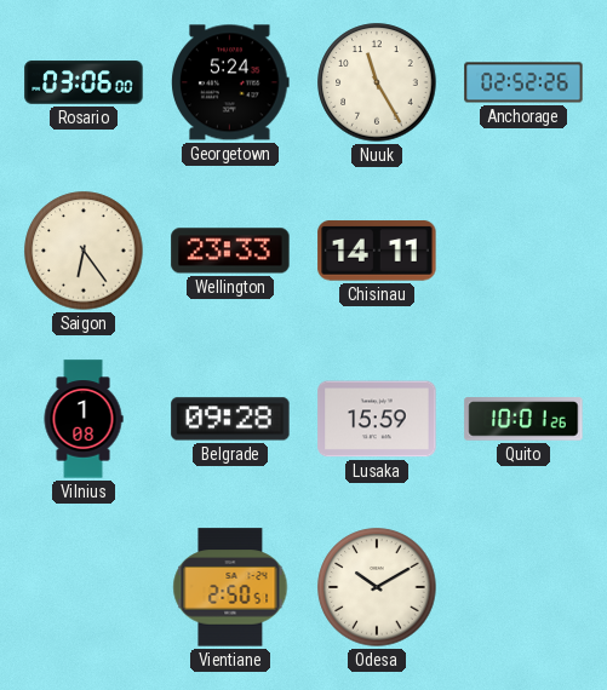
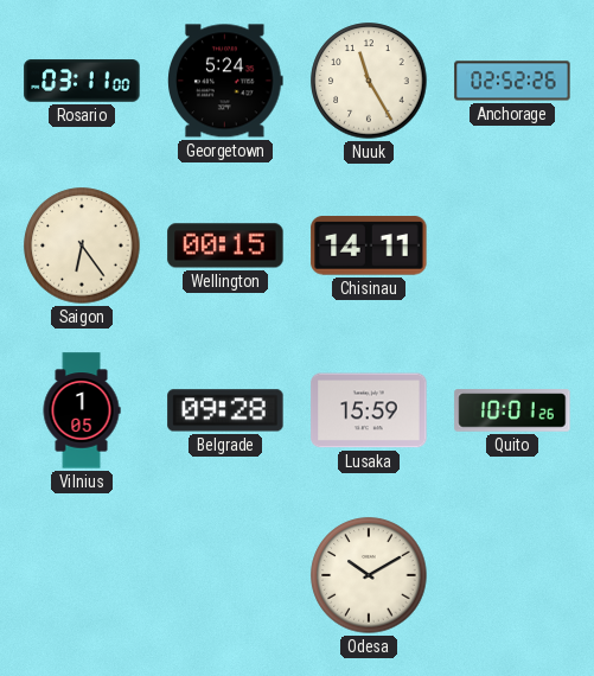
Rosario: 03:06 -> 03:11
Wellington: 23:33 -> 00:15
Vilnius: 1:08 -> 1:05
Vientiane: 2:50 -> none
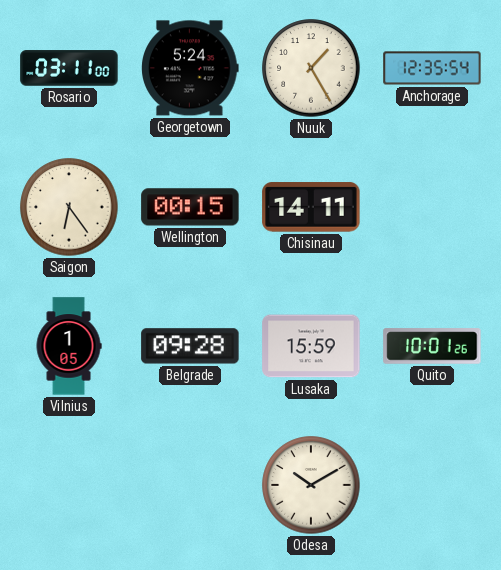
Nuuk: 11:25 -> 1:25
Anchorage: 02:52 -> 12:35
